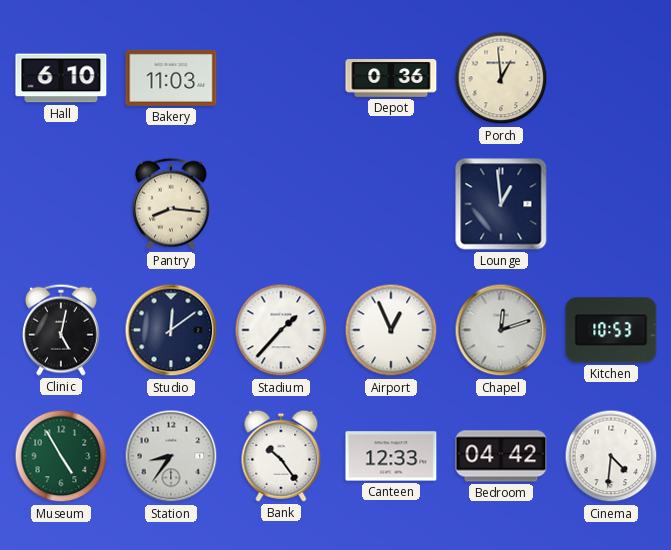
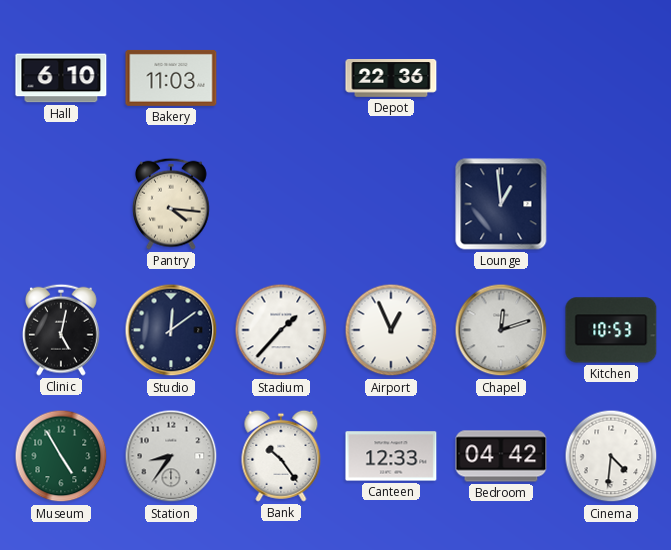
Depot: 0:36 -> 22:36
Porch: 12:59 -> none
Pantry: 8:16 -> 4:16
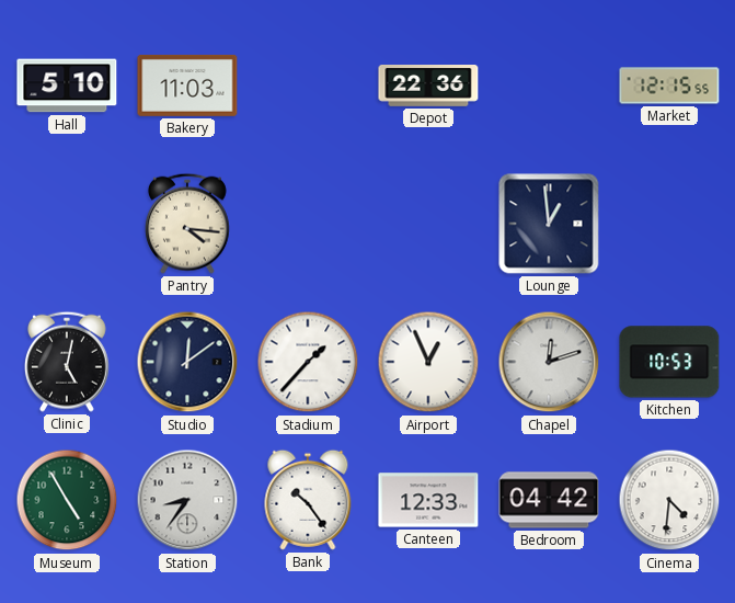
Hall: 6:10 -> 5:10
Market: none -> 12:15
